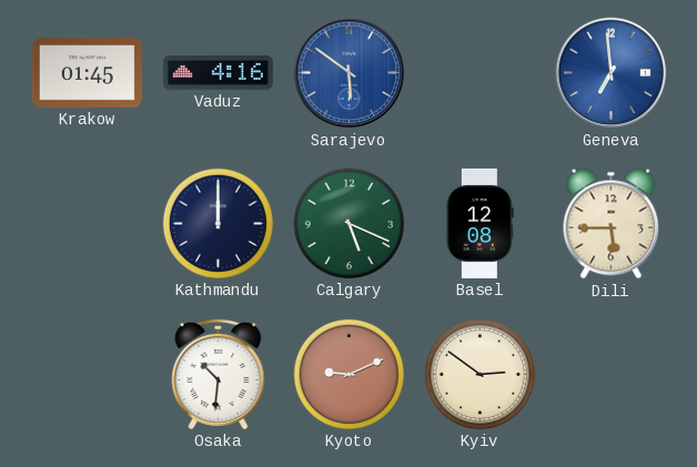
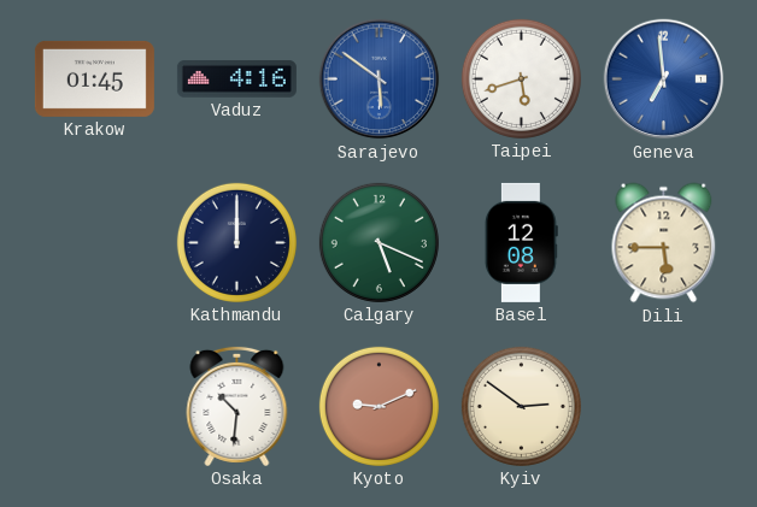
Taipei: none -> 5:42
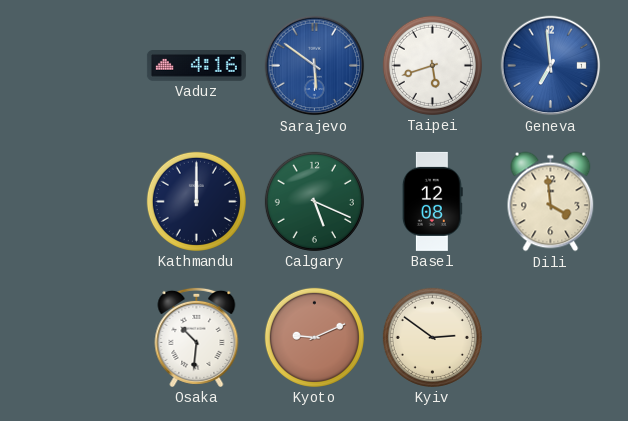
Krakow: 01:45 -> none
Dili: 5:45 -> 3:59
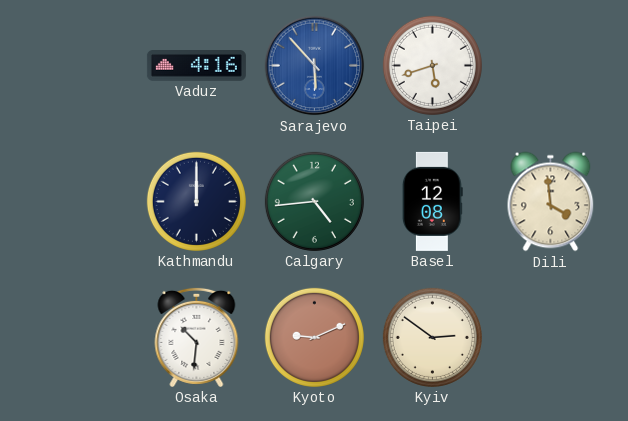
Sarajevo: 5:51 -> 5:53
Geneva: 6:59 -> none
Calgary: 5:19 -> 4:44
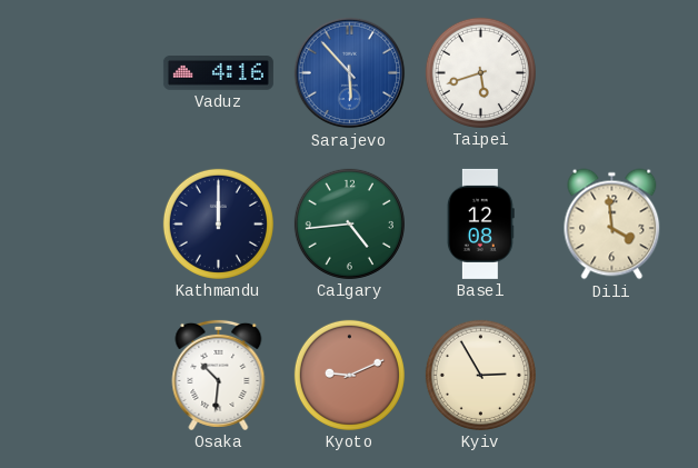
Kyiv: 2:51 -> 2:55
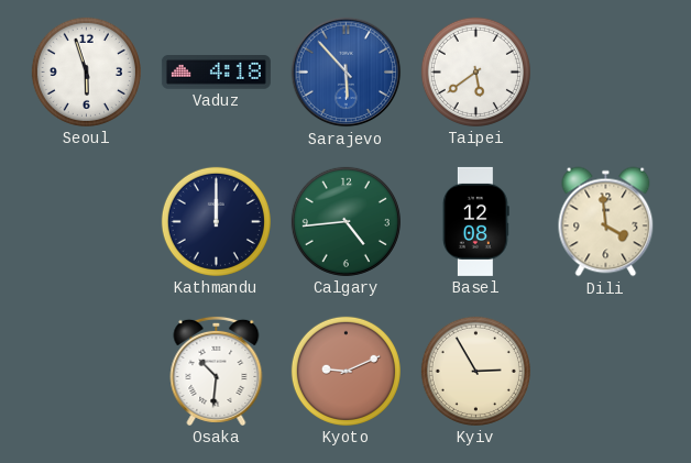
Seoul: none -> 5:57
Vaduz: 4:16 -> 4:18
Taipei: 5:42 -> 5:39
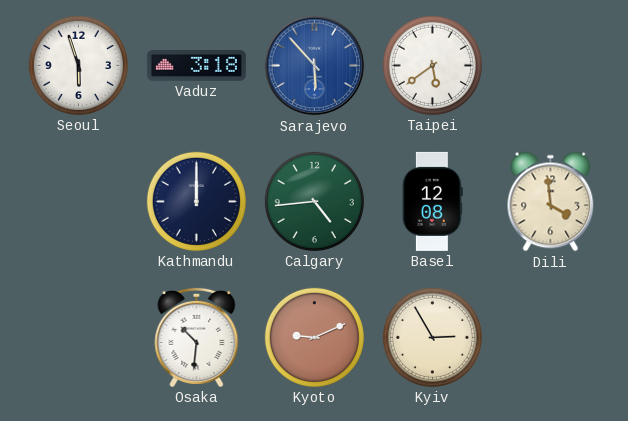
Vaduz: 4:18 -> 3:18
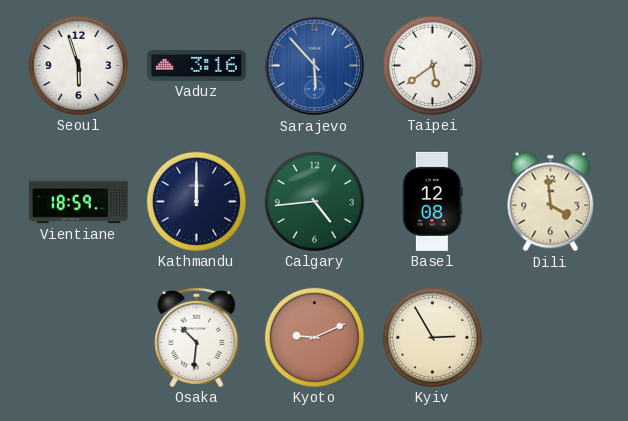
Vaduz: 3:18 -> 3:16
Vientiane: none -> 18:59
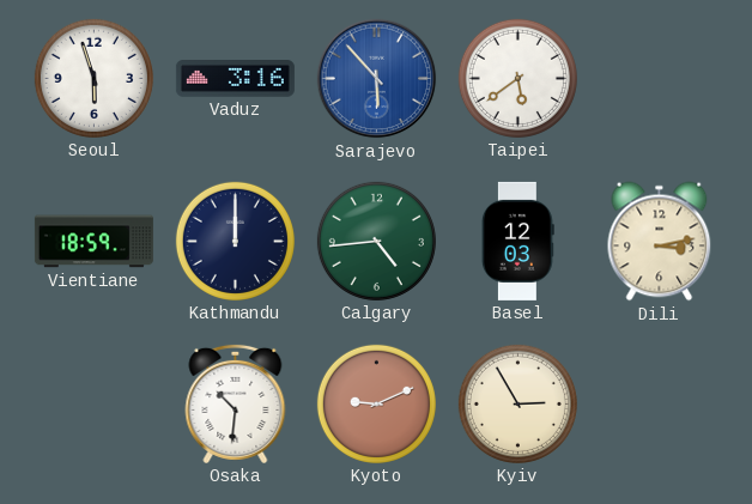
Basel: 12:08 -> 12:03
Dili: 3:59 -> 3:13
